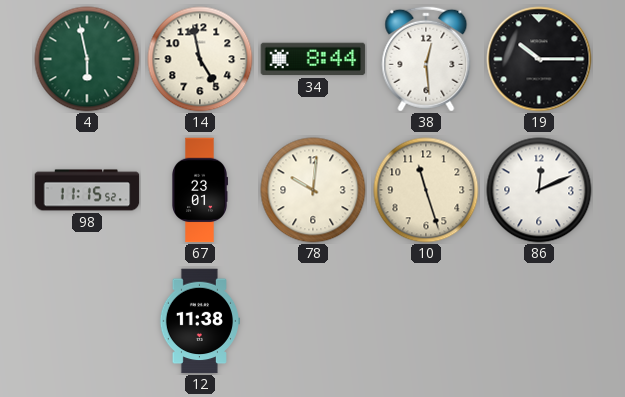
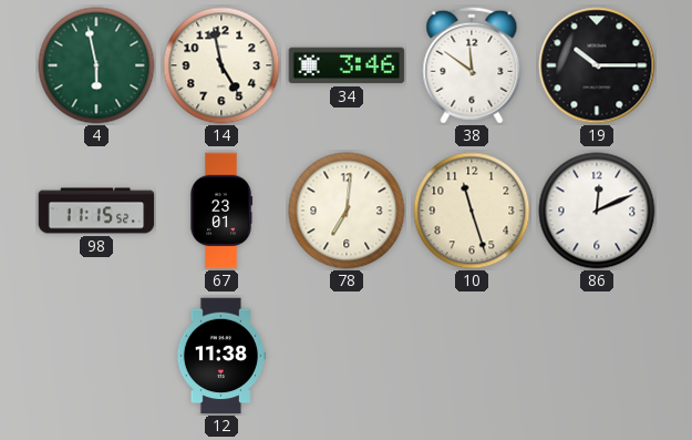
34: 8:44 -> 3:46
38: 12:29 -> 11:51
78: 10:01 -> 7:01
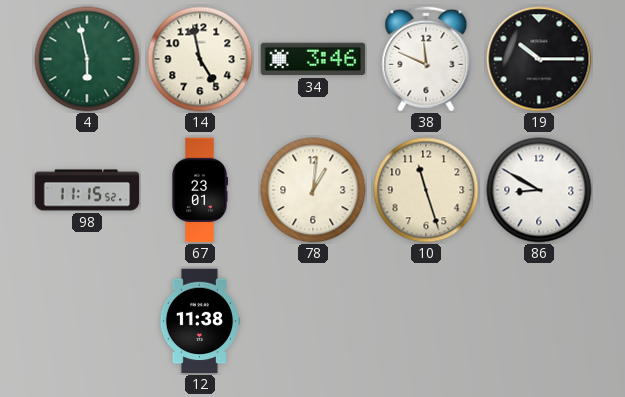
38: 11:51 -> 11:49
78: 7:01 -> 1:01
86: 12:11 -> 8:50
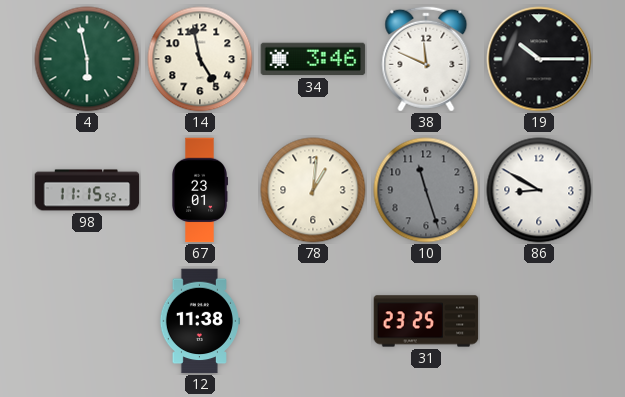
10 dial: cream -> grey
31: none -> 23:25
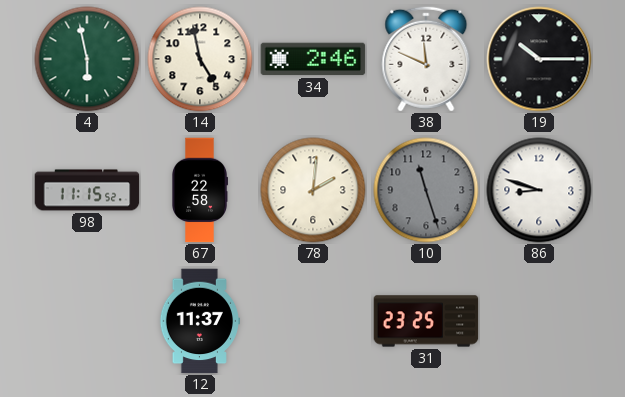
34: 3:46 -> 2:46
67: 23:01 -> 22:58
78: 1:01 -> 2:01
86: 8:50 -> 8:48
12: 11:38 -> 11:37
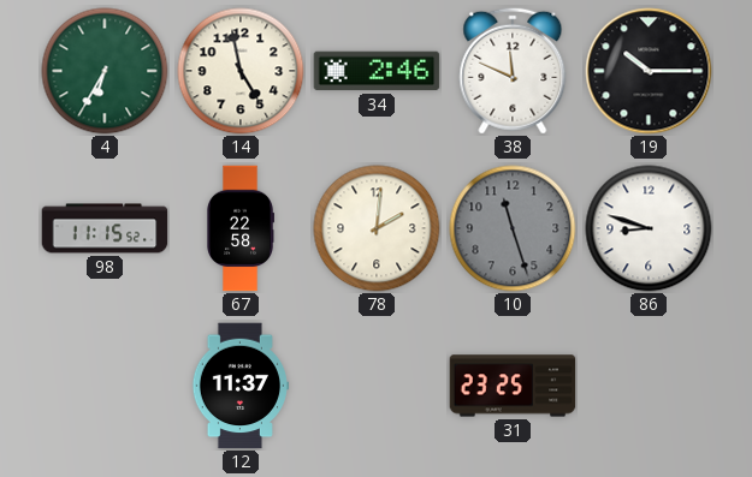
4: 5:58 -> 6:35
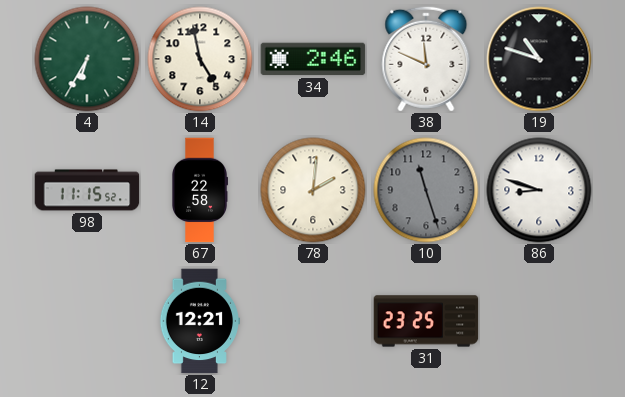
19: 10:15 -> 10:48
12: 11:37 -> 12:21
